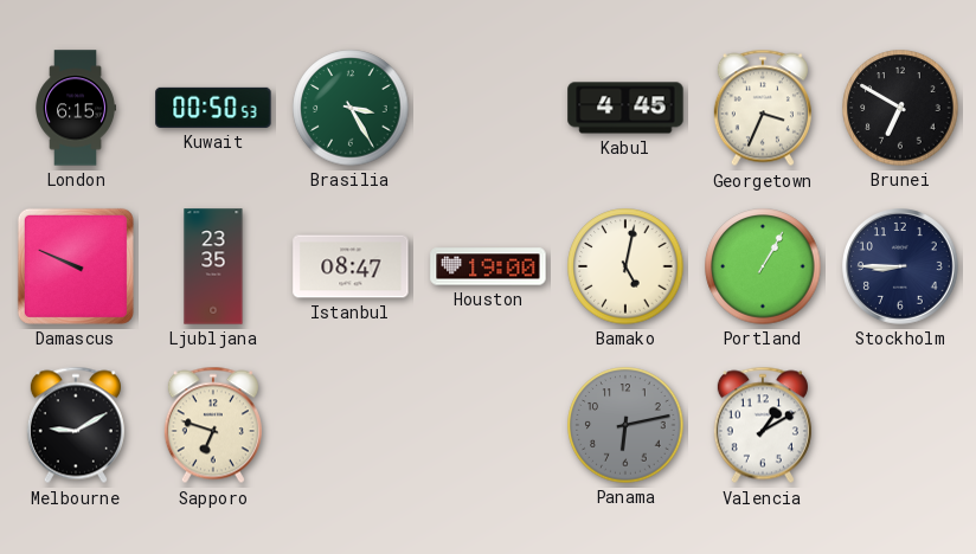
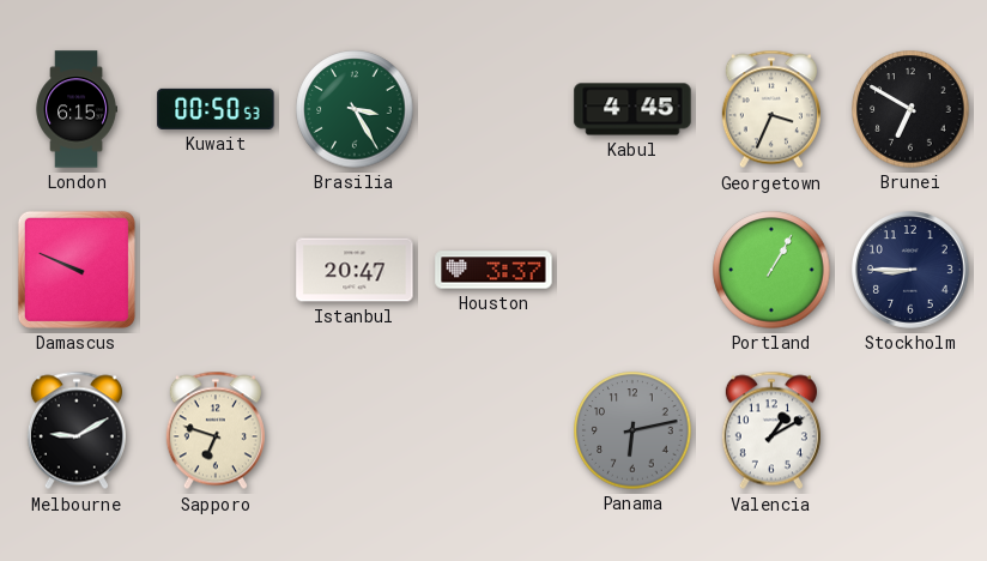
Ljubljana: 23:35 -> none
Istanbul: 08:47 -> 20:47
Houston: 19:00 -> 3:37
Bamako: 5:02 -> none
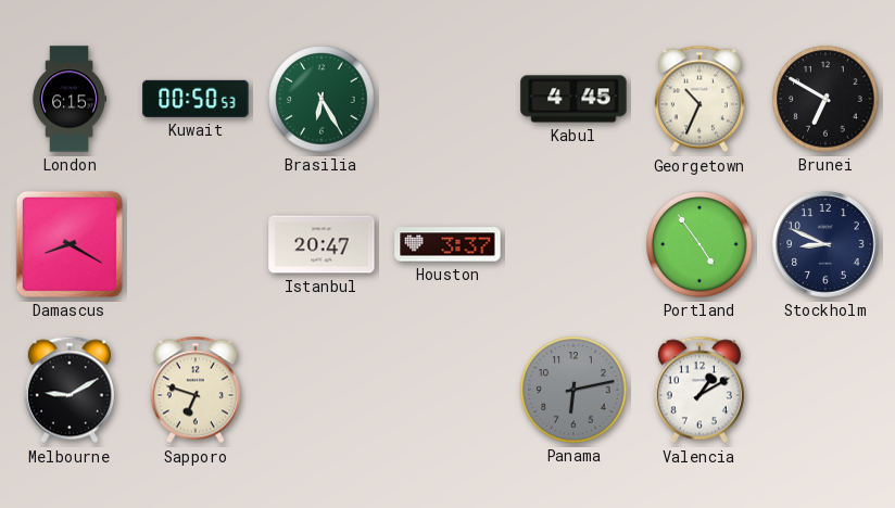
Brasilia: 3:25 -> 6:25
Georgetown: 3:34 -> 10:34
Damascus: 9:49 -> 8:20
Portland: 1:05 -> 4:54
Stockholm: 8:45 -> 8:49
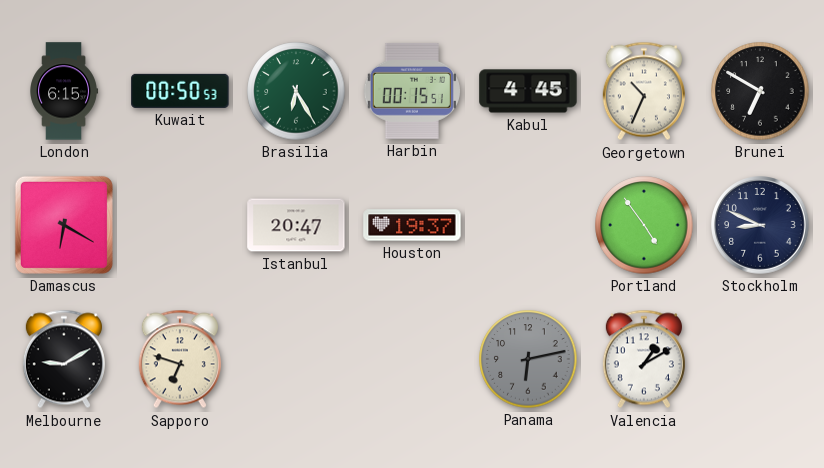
Harbin: none -> 00:15
Damascus: 8:20 -> 6:20
Houston: 3:37 -> 19:37
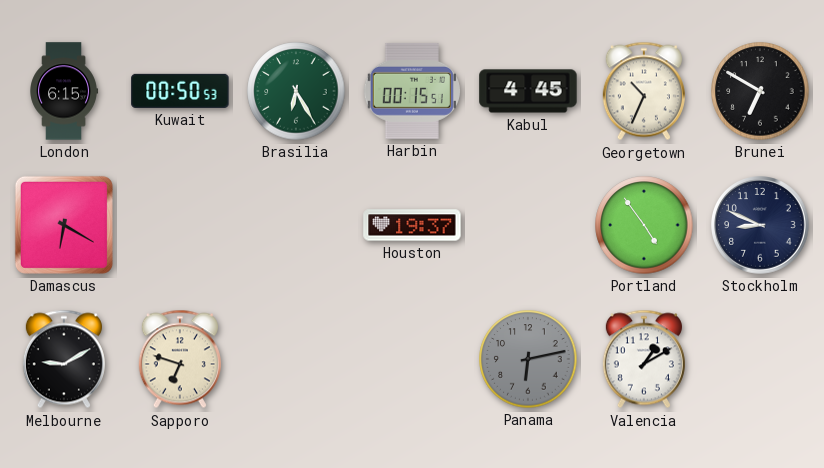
Istanbul: 20:47 -> none
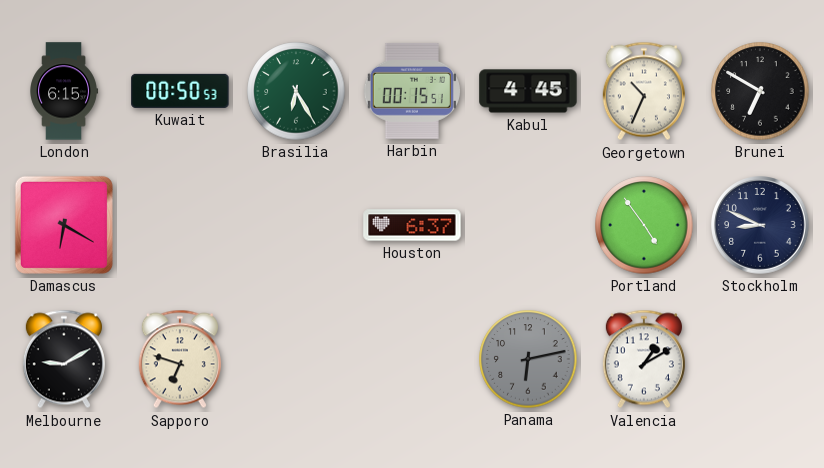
Houston: 19:37 -> 6:37
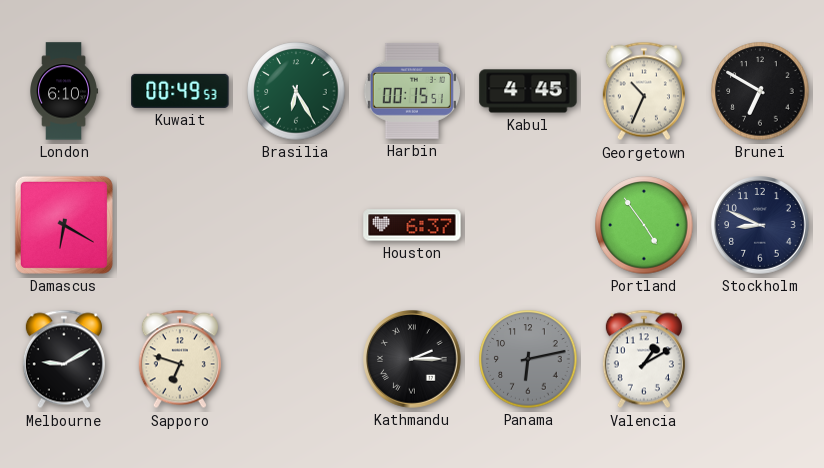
London: 6:15 -> 6:10
Kuwait: 00:50 -> 00:49
Kathmandu: none -> 2:15
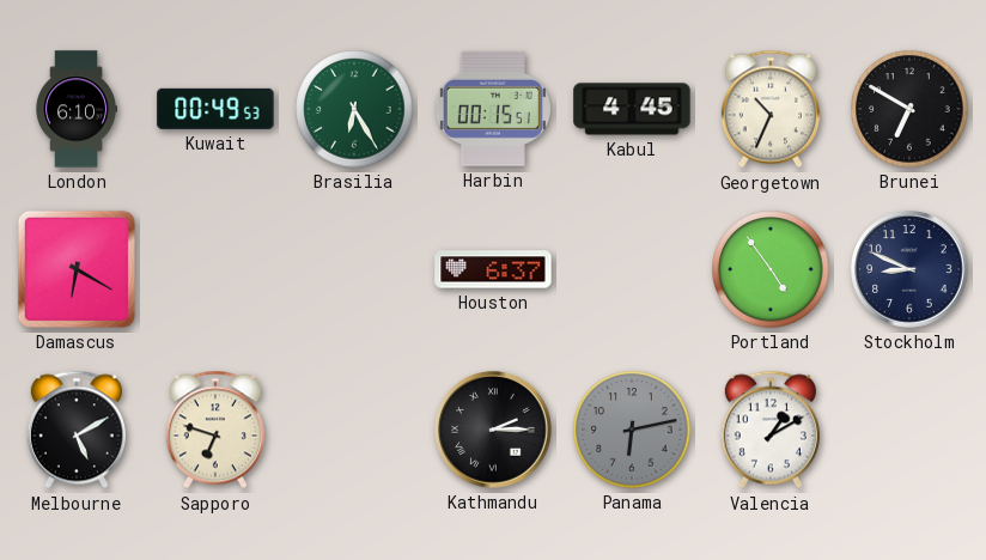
Melbourne: 9:10 -> 5:10
